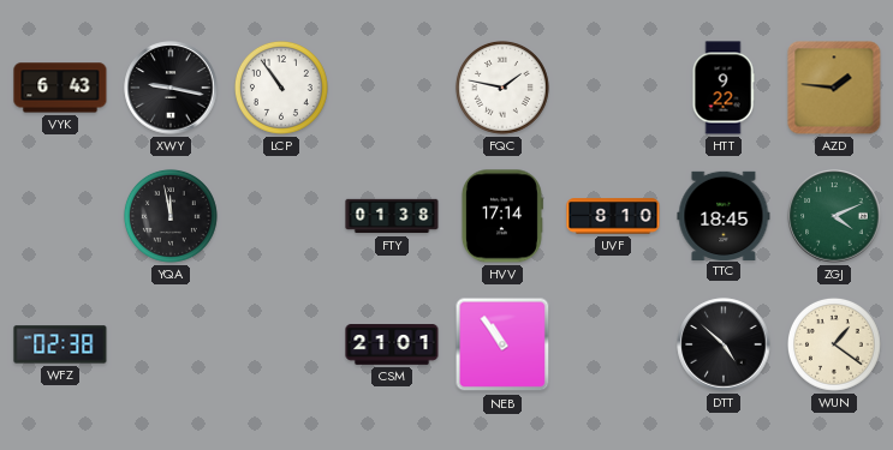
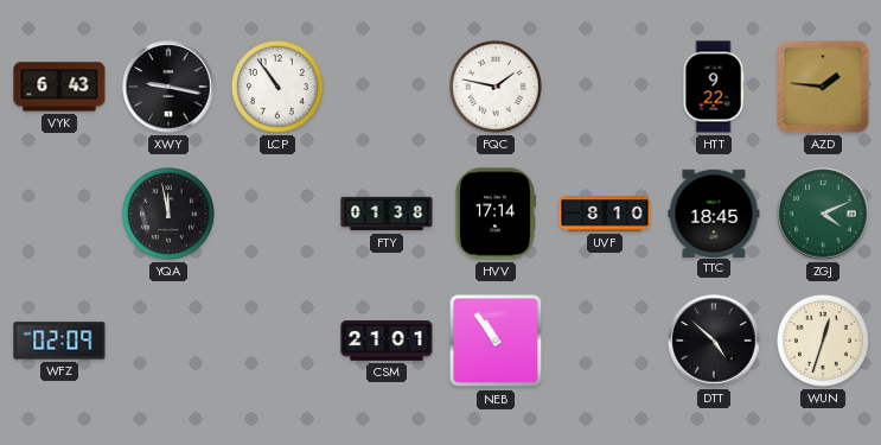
WFZ: 02:38 -> 02:09
WUN: 1:21 -> 12:33
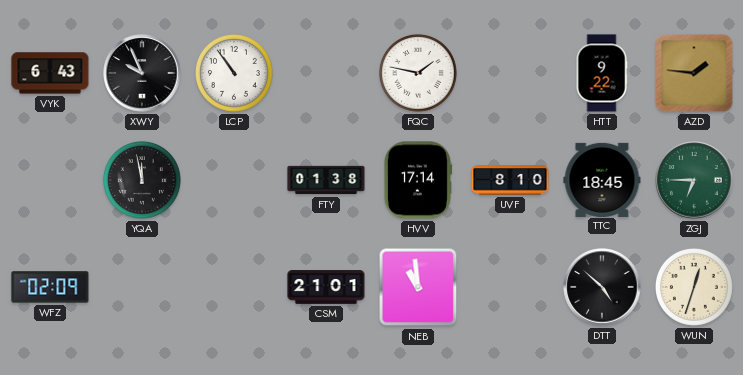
XWY: 9:17 -> 9:56
ZGJ: 4:11 -> 6:45
NEB: 10:54 -> 10:59
